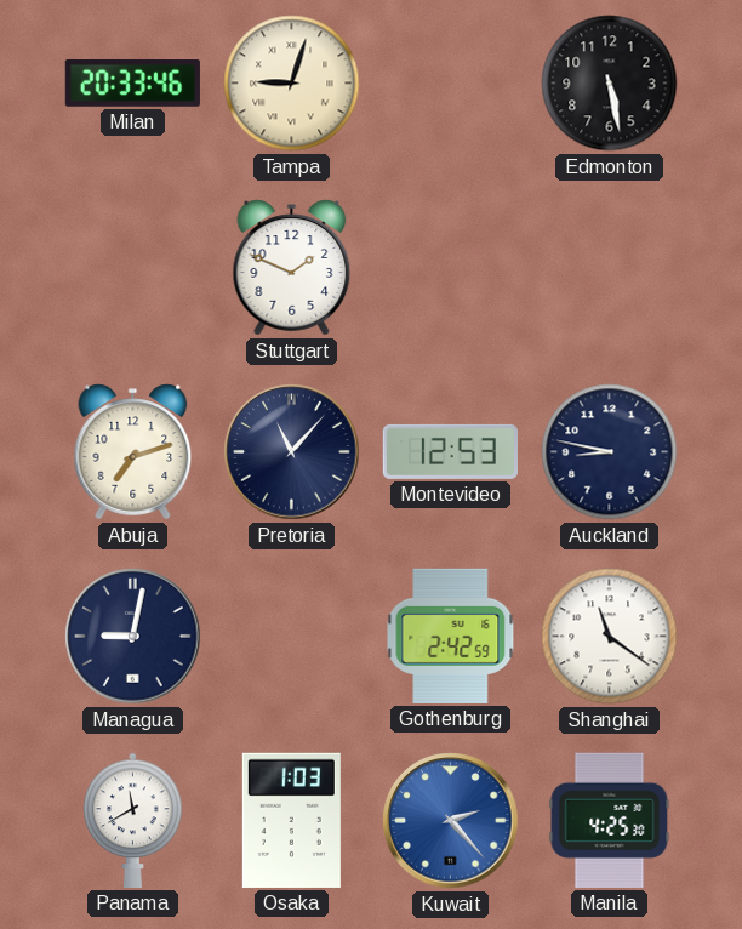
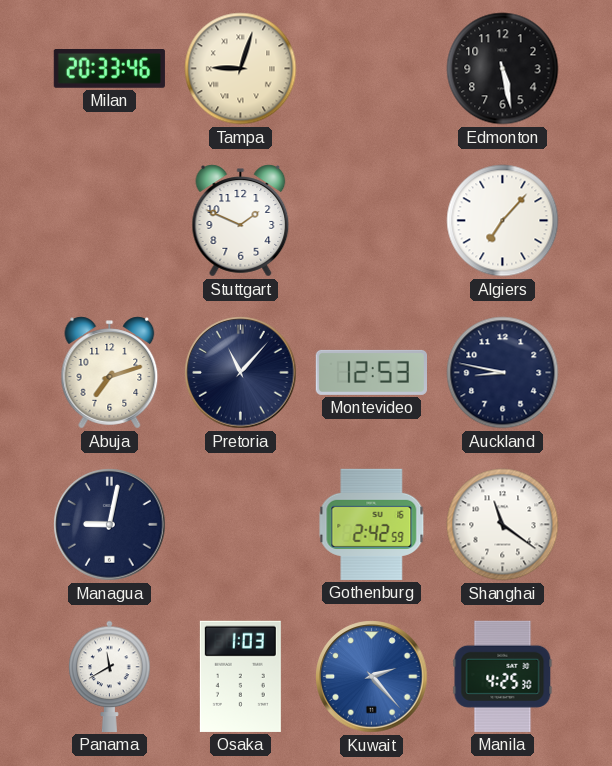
Algiers: none -> 7:07
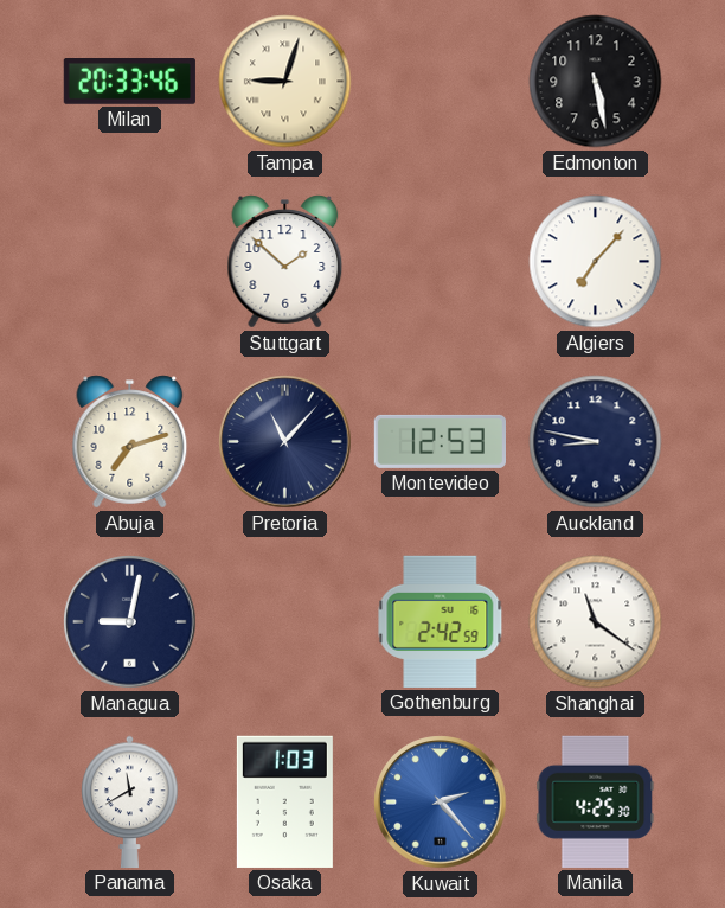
Stuttgart: 1:49 -> 1:52
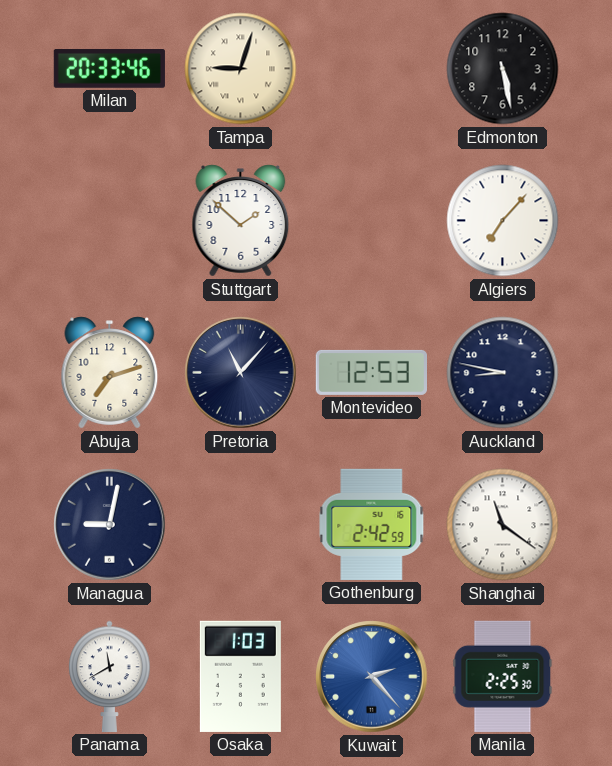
Manila: 4:25 -> 2:25
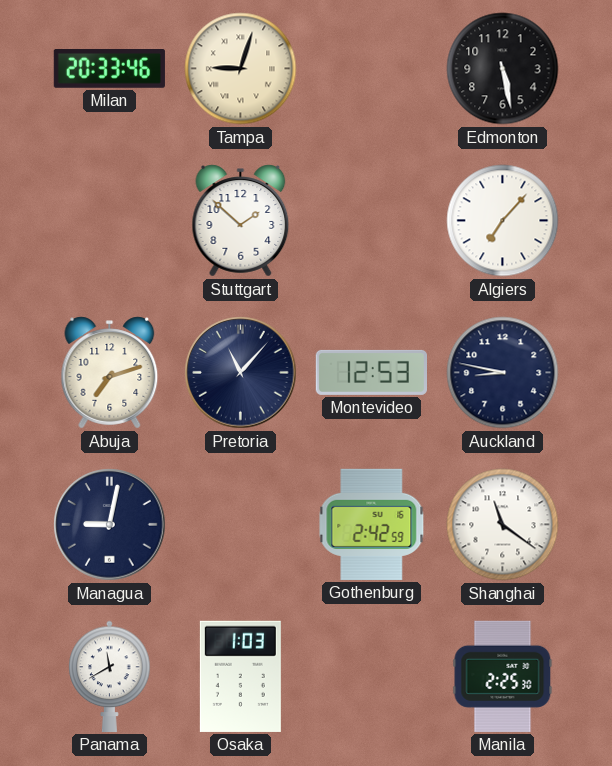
Kuwait: 2:23 -> none
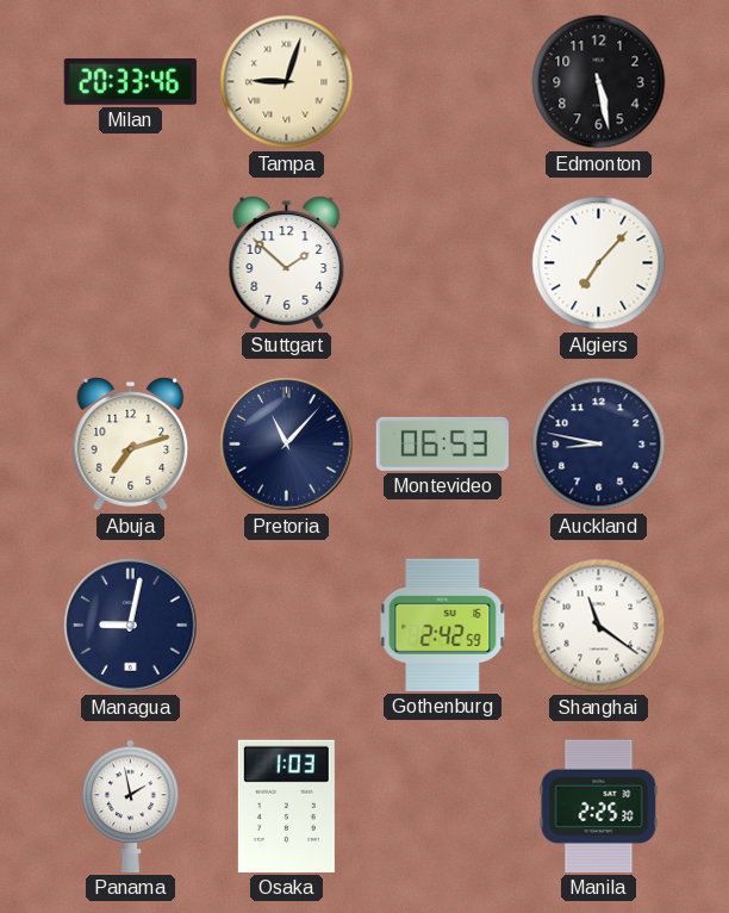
Montevideo: 12:53 -> 06:53
Panama: 11:40 -> 1:58
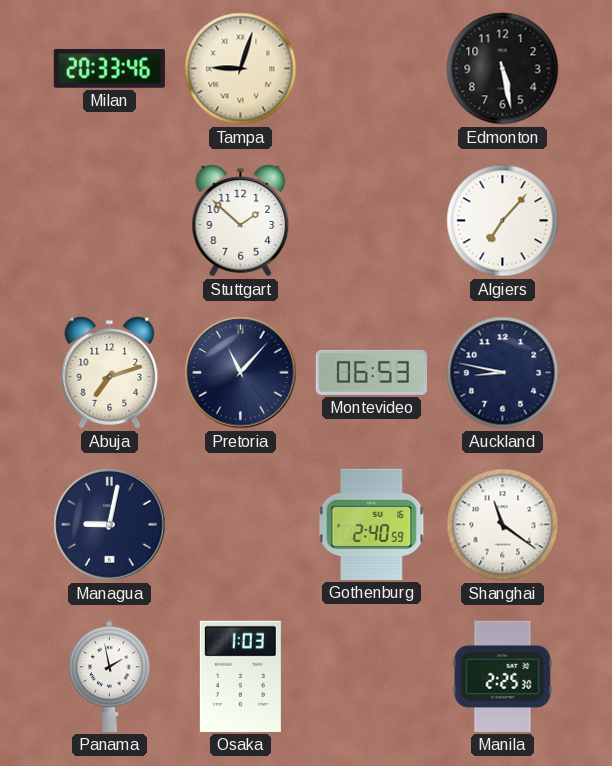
Gothenburg: 2:42 -> 2:40
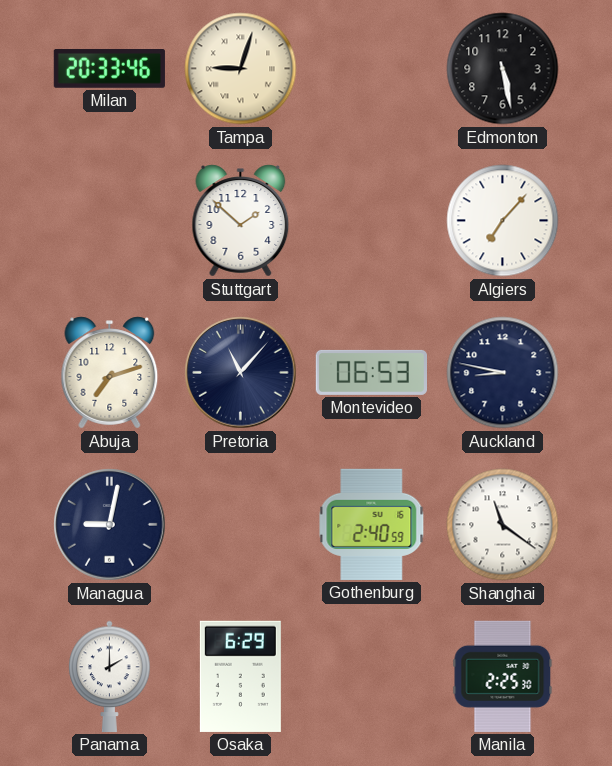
Panama: 1:58 -> 2:00
Osaka: 1:03 -> 6:29
